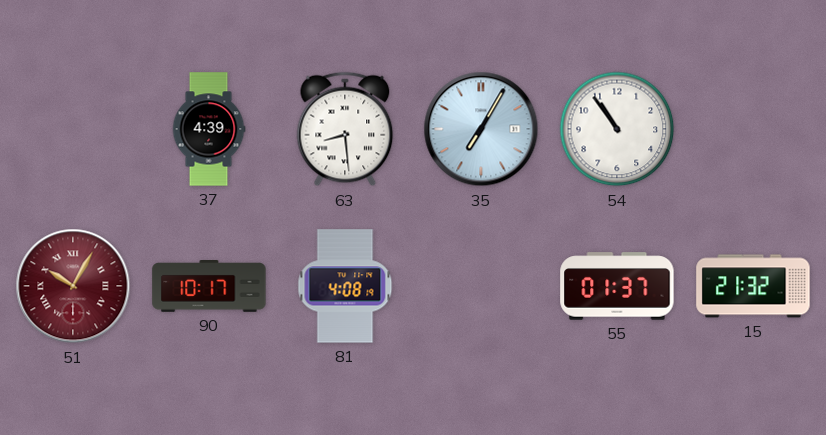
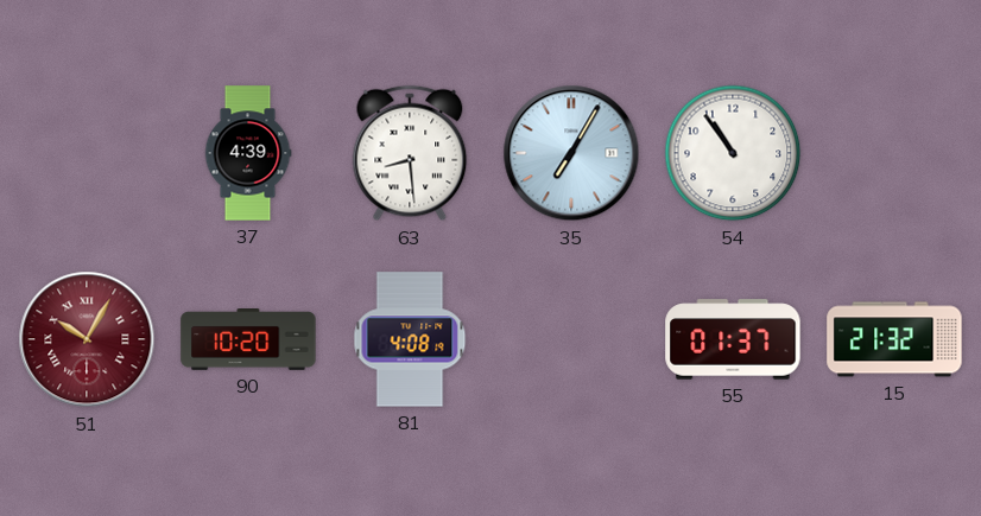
90: 10:17 -> 10:20
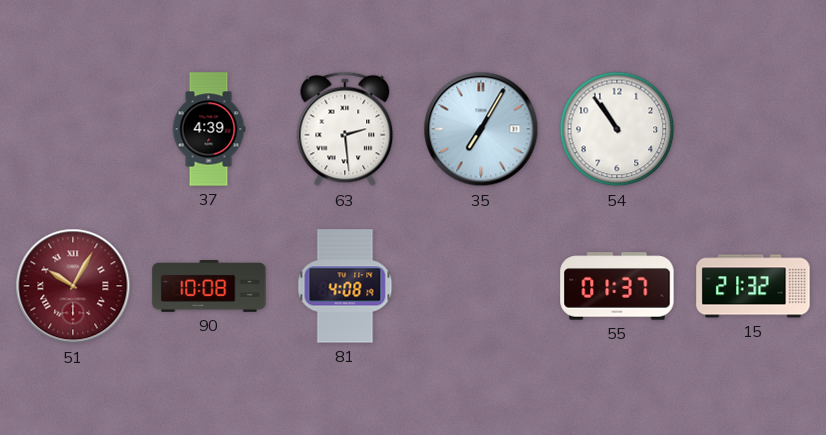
63: 8:29 -> 2:29
90: 10:20 -> 10:08
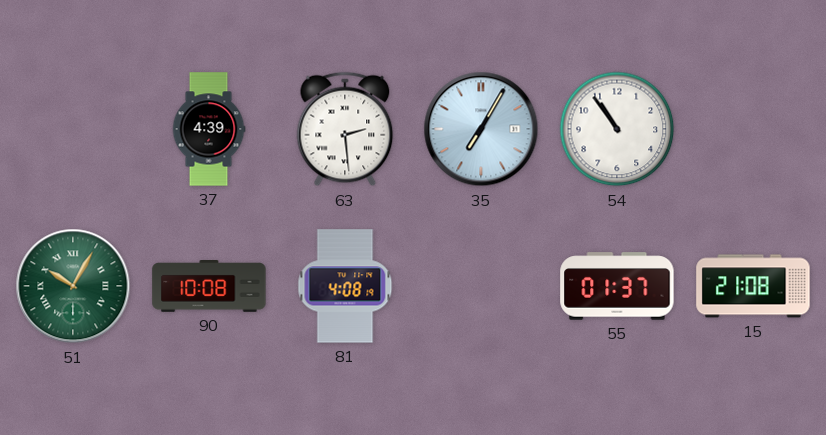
51 dial: burgundy -> green
15: 21:32 -> 21:08
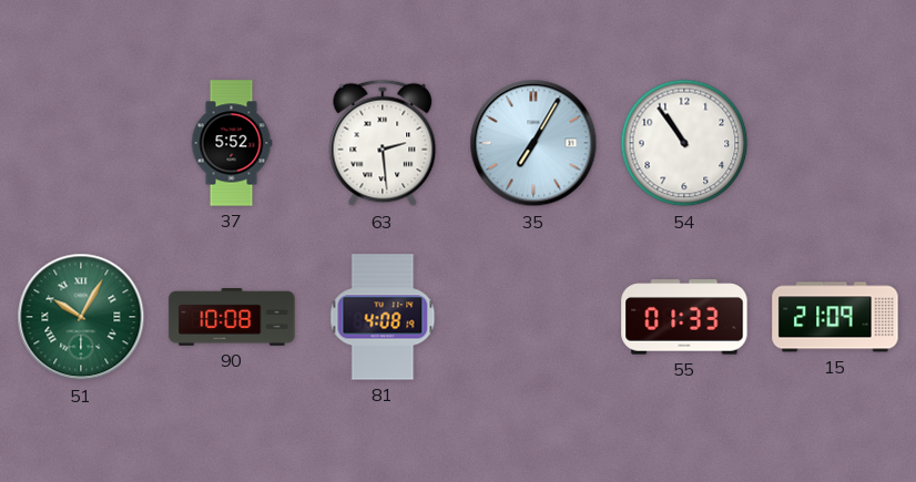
37: 4:39 -> 5:52
55: 01:37 -> 01:33
15: 21:08 -> 21:09
